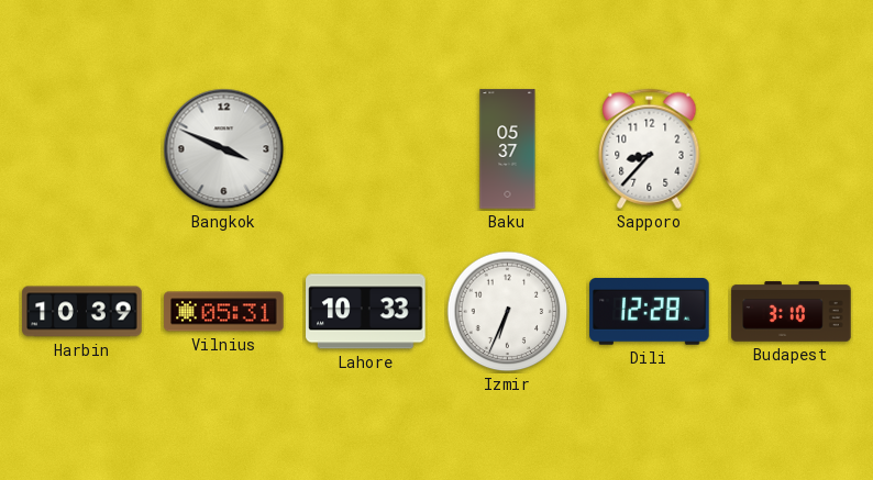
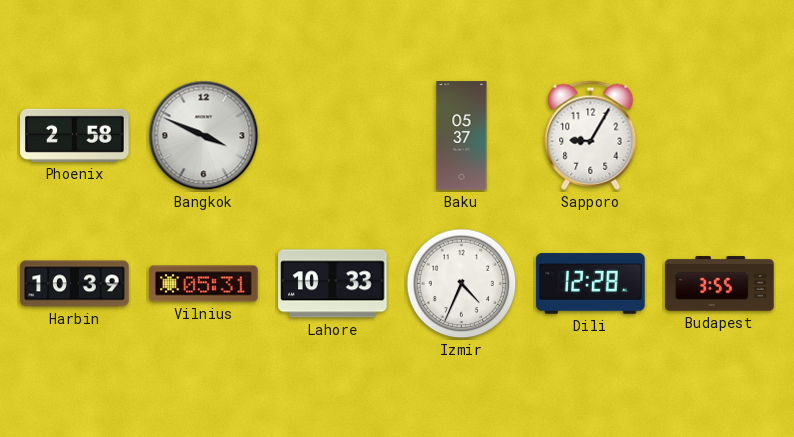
Phoenix: none -> 2:58
Sapporo: 8:37 -> 9:05
Izmir: 6:34 -> 4:34
Budapest: 3:10 -> 3:55
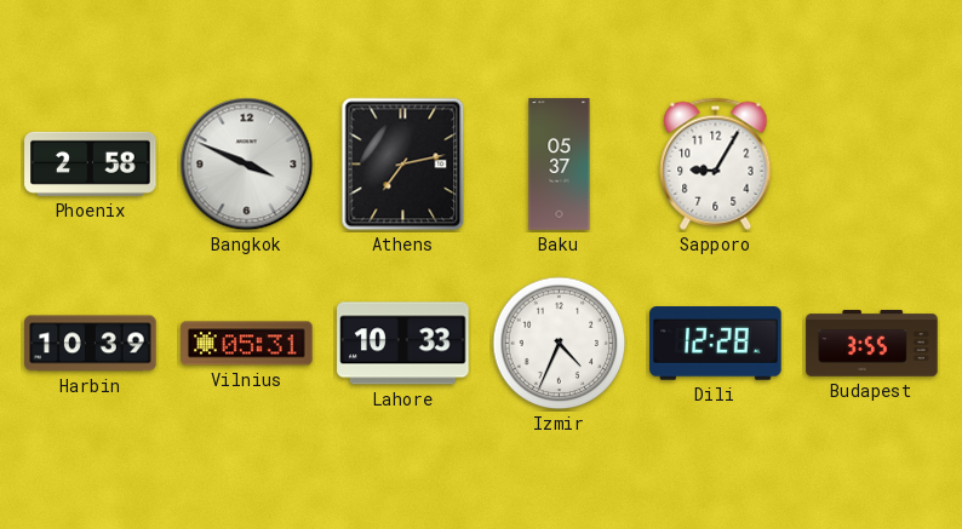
Athens: none -> 7:13
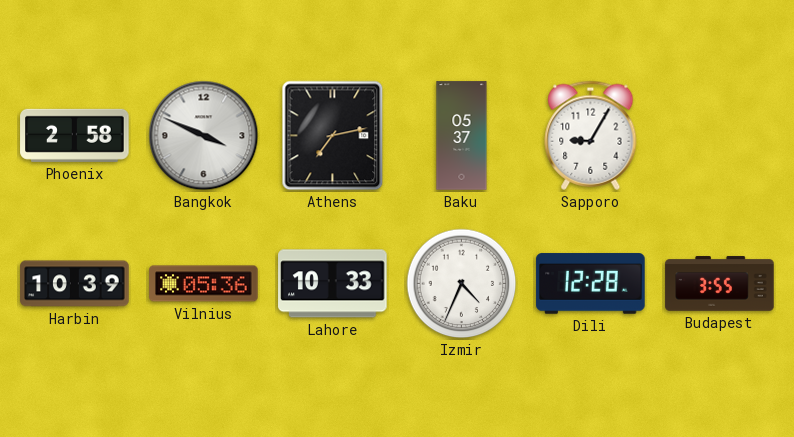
Vilnius: 05:31 -> 05:36
